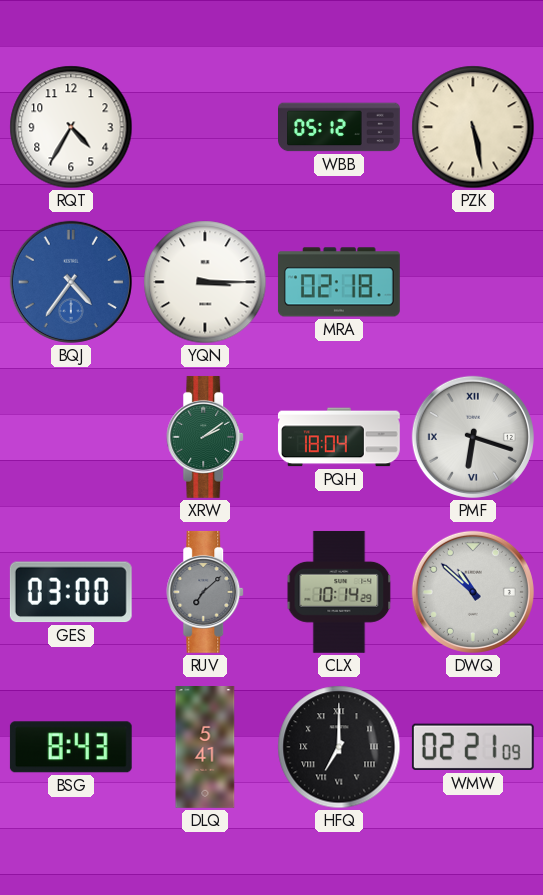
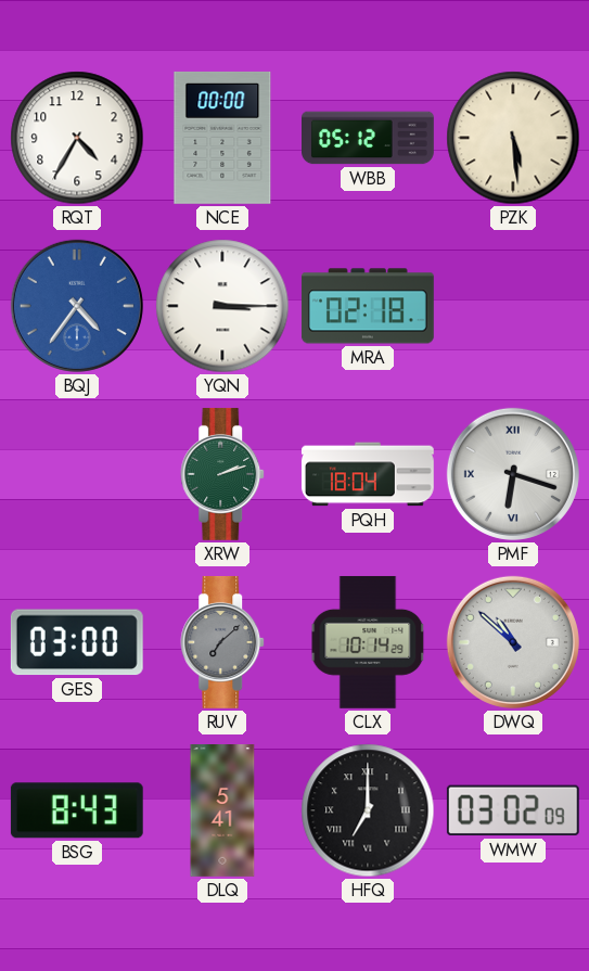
NCE: none -> 00:00
PZK: 5:28 -> 5:29
XRW: 2:09 -> 2:12
WMW: 02:21 -> 03:02
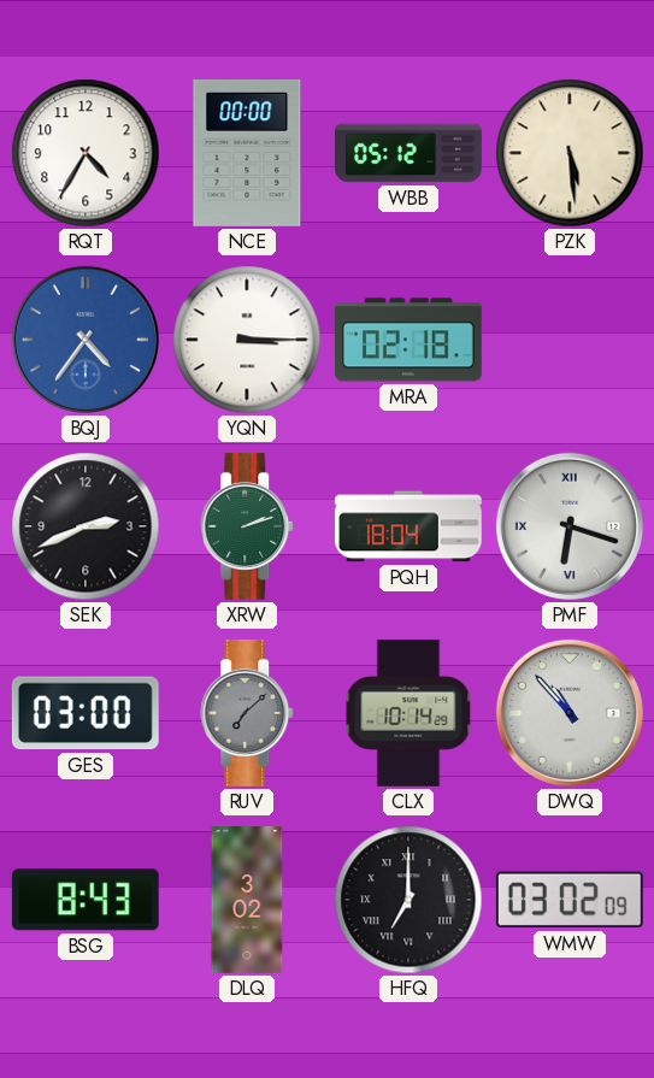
SEK: none -> 2:41
DWQ: 10:52 -> 10:53
DLQ: 5:41 -> 3:02
